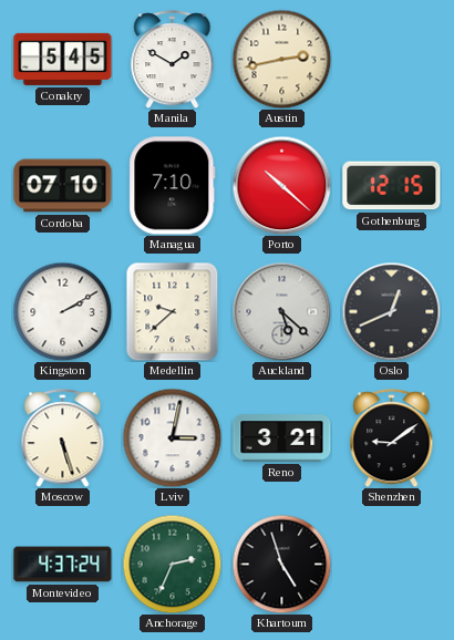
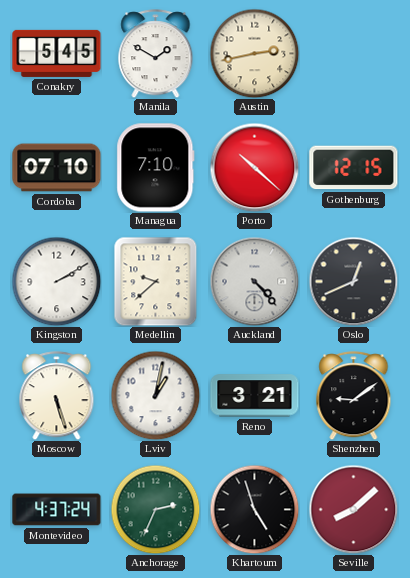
Auckland: 5:22 -> 4:23
Lviv: 3:02 -> 1:02
Seville: none -> 8:08
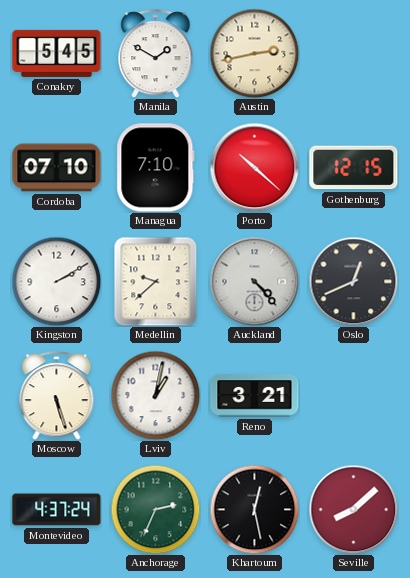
Shenzhen: 9:09 -> none
Khartoum: 4:57 -> 12:28
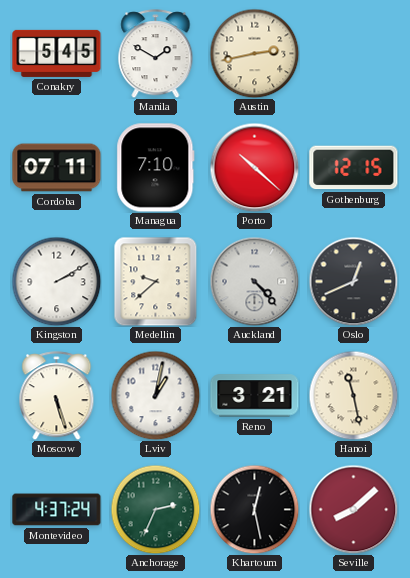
Cordoba: 07:10 -> 07:11
Hanoi: none -> 11:28
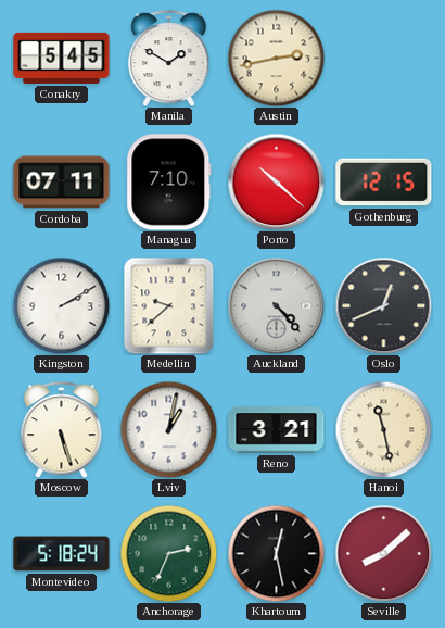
Montevideo: 4:37 -> 5:18
